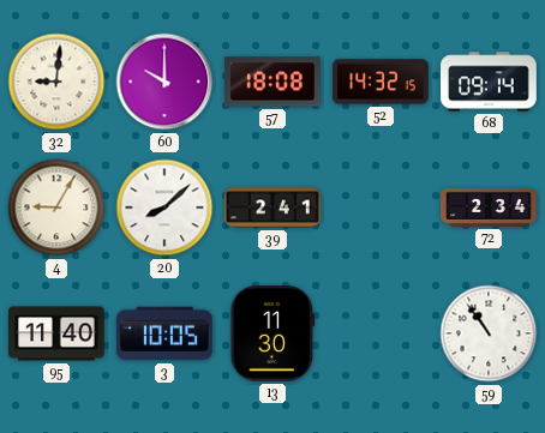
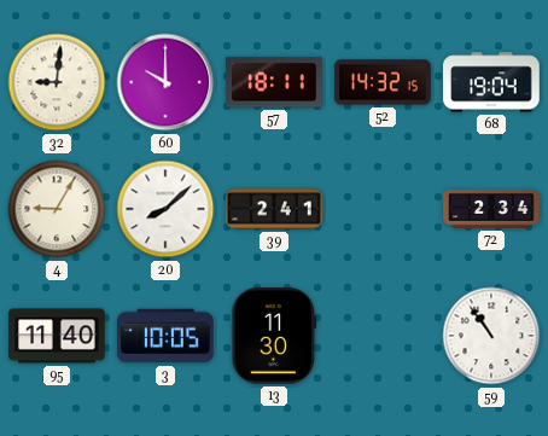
57: 18:08 -> 18:11
68: 09:14 -> 19:04
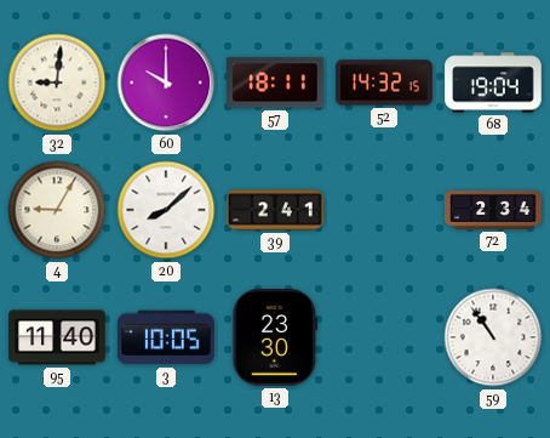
13: 11:30 -> 23:30
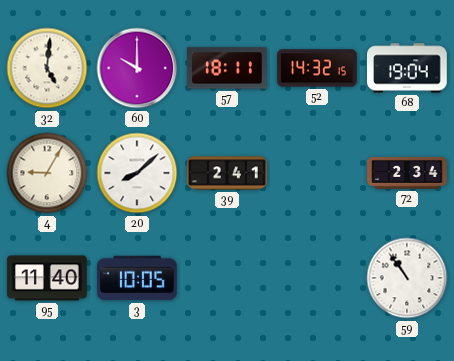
32: 9:01 -> 5:01
13: 23:30 -> none
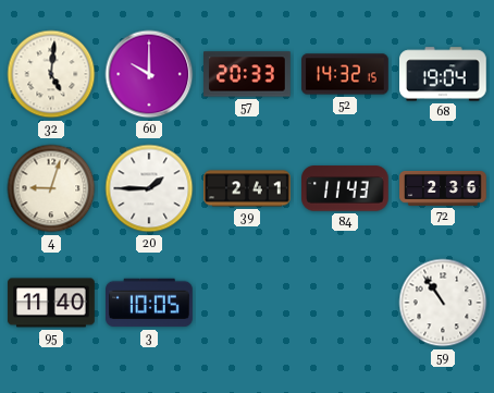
57: 18:11 -> 20:33
4: 9:05 -> 9:03
20: 8:08 -> 1:45
84: none -> 11:43
72: 2:34 -> 2:36
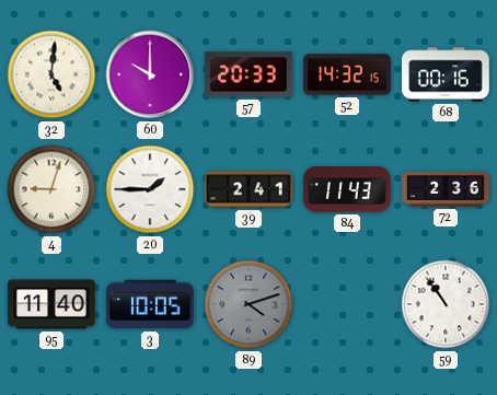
68: 19:04 -> 00:16
89: none -> 4:12
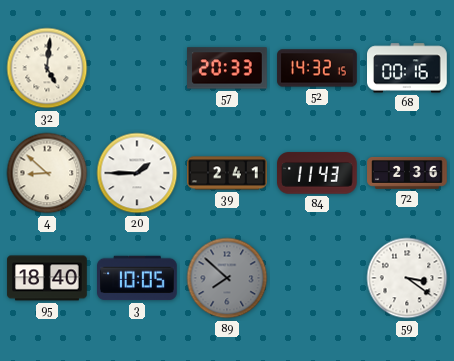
60: 10:00 -> none
4: 9:03 -> 8:52
95: 11:40 -> 18:40
89: 4:12 -> 7:52
59: 10:54 -> 3:21
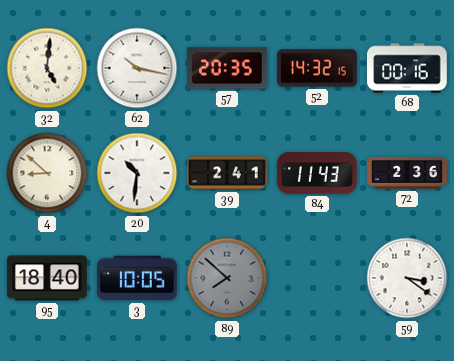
62: none -> 10:17
57: 20:33 -> 20:35
20: 1:45 -> 10:31
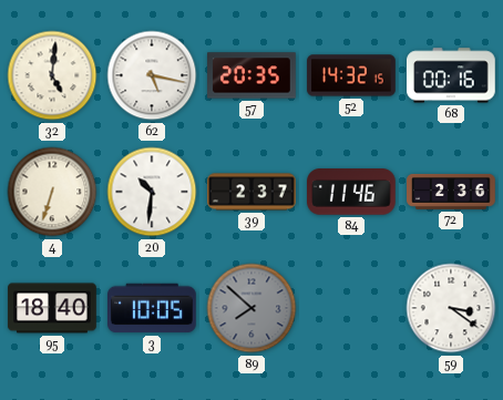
62: 10:17 -> 5:17
4: 8:52 -> 6:33
39: 2:41 -> 2:37
84: 11:43 -> 11:46
